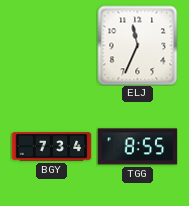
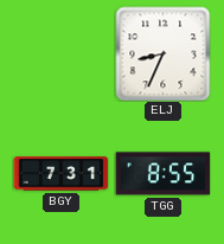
ELJ: 11:34 -> 8:34
BGY: 7:34 -> 7:31
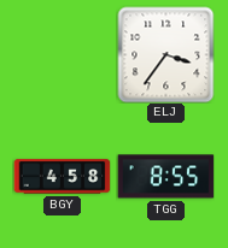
ELJ: 8:34 -> 3:36
BGY: 7:31 -> 4:58
